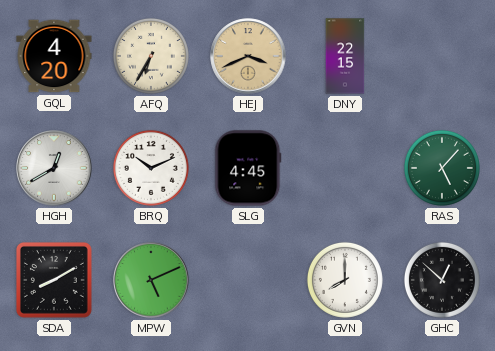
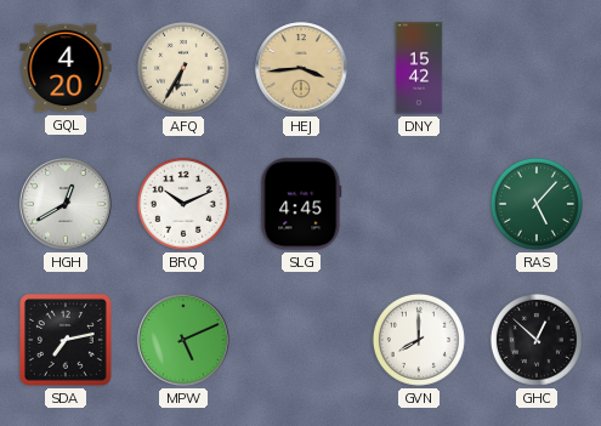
HEJ: 3:41 -> 3:44
DNY: 22:15 -> 15:42
SDA: 8:10 -> 7:13
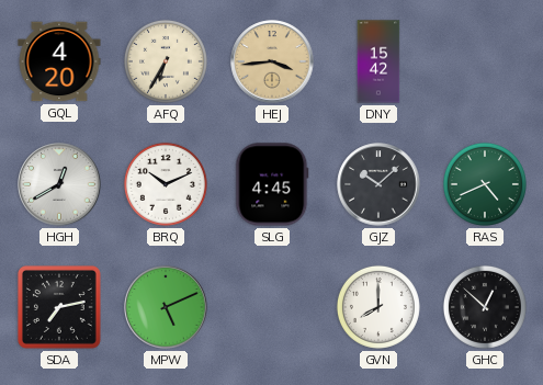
GJZ: none -> 10:08
RAS: 5:07 -> 4:41
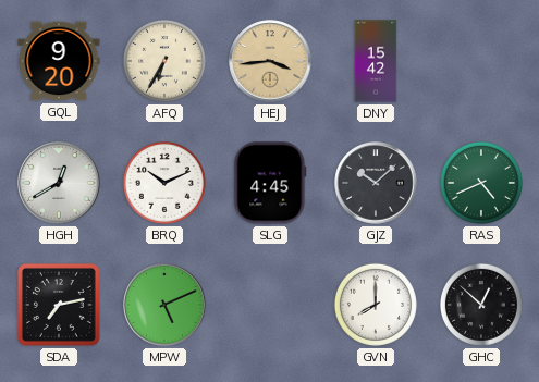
GQL: 4:20 -> 9:20
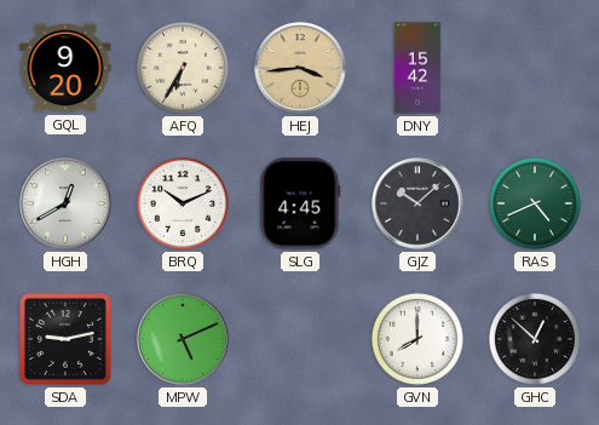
SDA: 7:13 -> 9:13
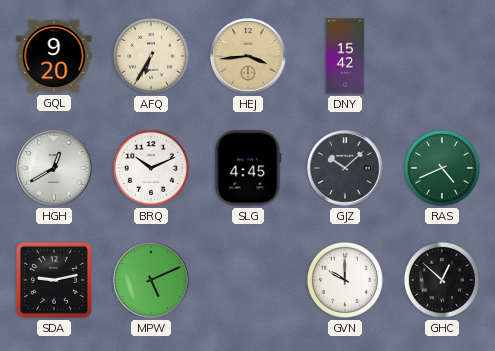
GVN: 8:00 -> 10:00
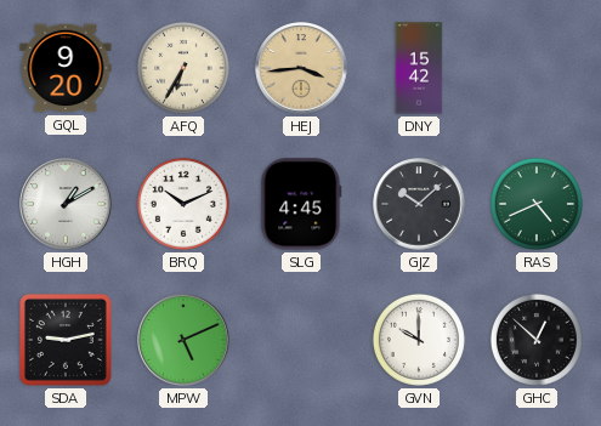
HGH: 12:40 -> 1:10
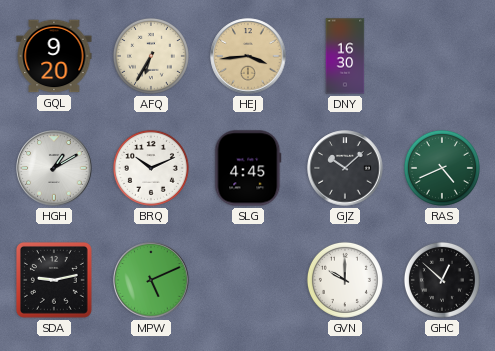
DNY: 15:42 -> 16:30
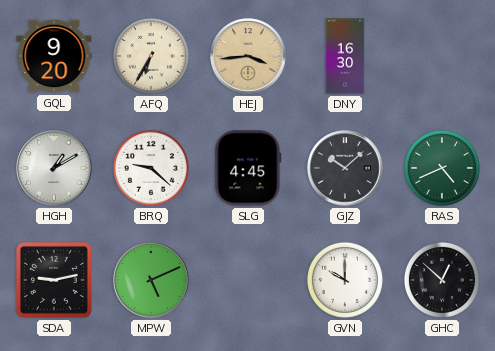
BRQ: 10:11 -> 9:22
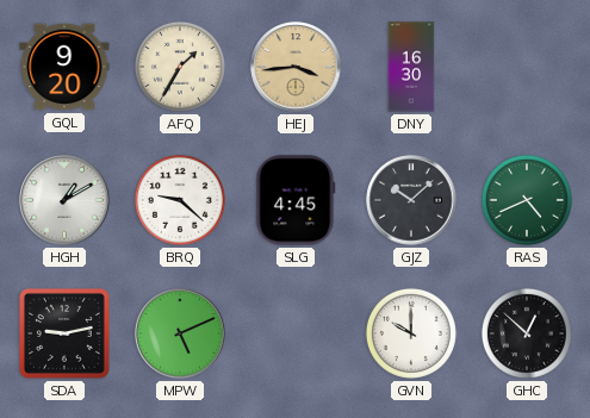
AFQ: 6:35 -> 1:35
